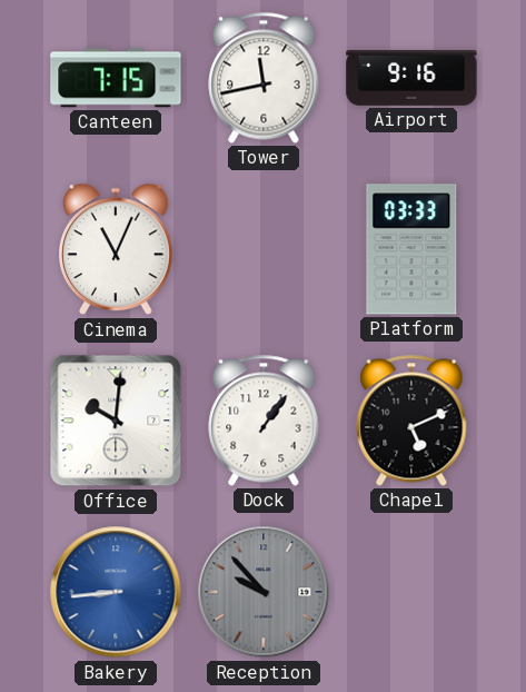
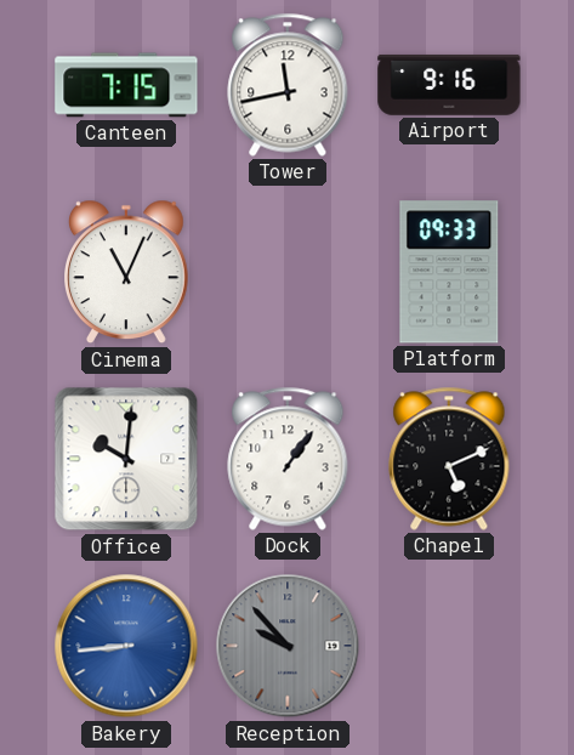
Platform: 03:33 -> 09:33
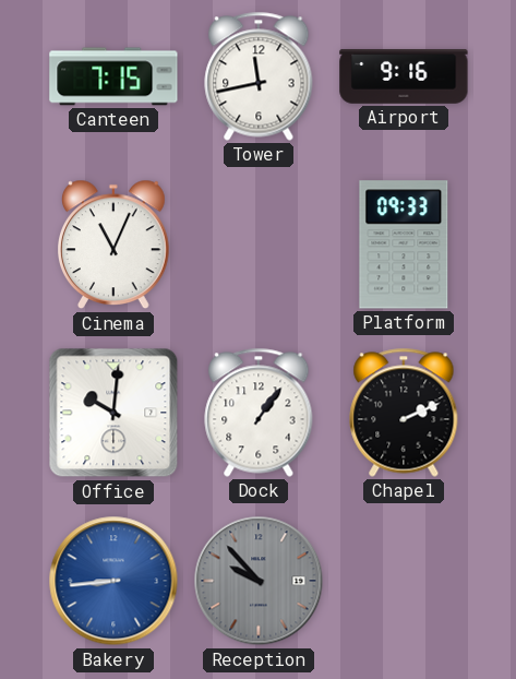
Chapel: 5:11 -> 2:11
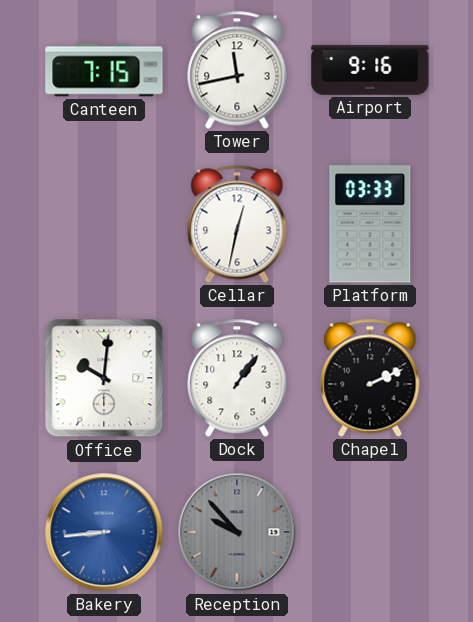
Cinema: 11:04 -> none
Cellar: none -> 12:32
Platform: 09:33 -> 03:33
